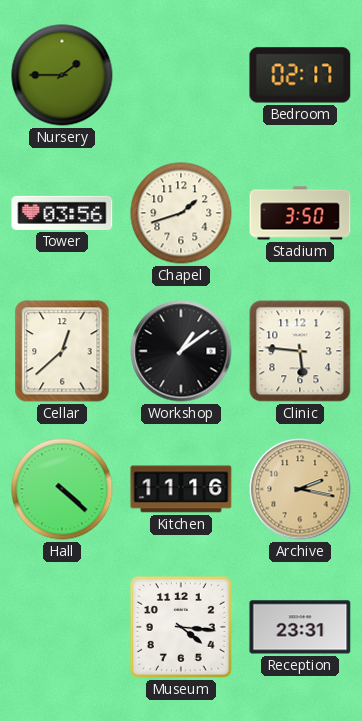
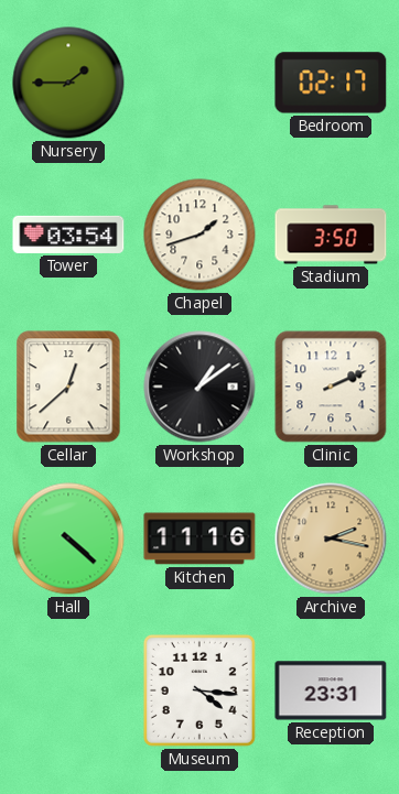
Tower: 03:56 -> 03:54
Clinic: 5:46 -> 2:11
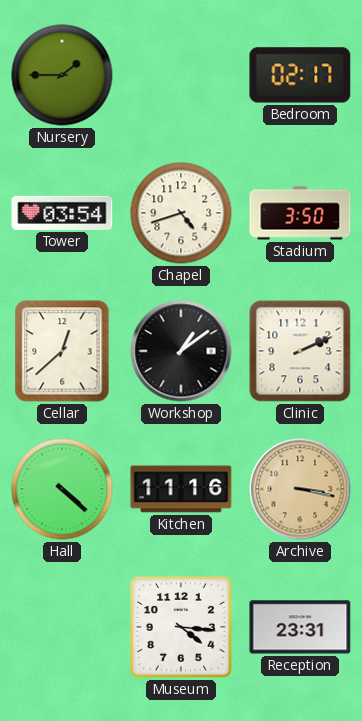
Chapel: 1:42 -> 4:42
Archive: 2:17 -> 3:17
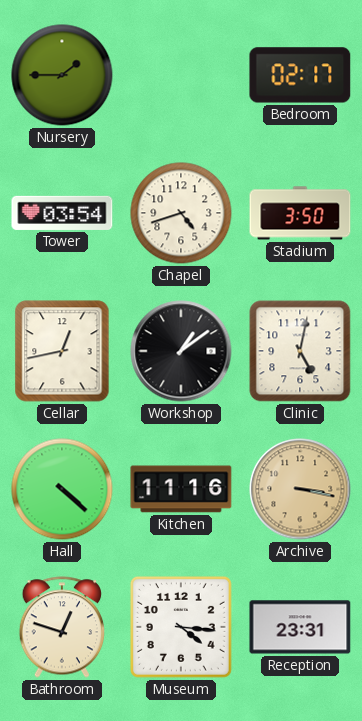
Cellar: 12:38 -> 12:43
Clinic: 2:11 -> 5:02
Bathroom: none -> 12:48
